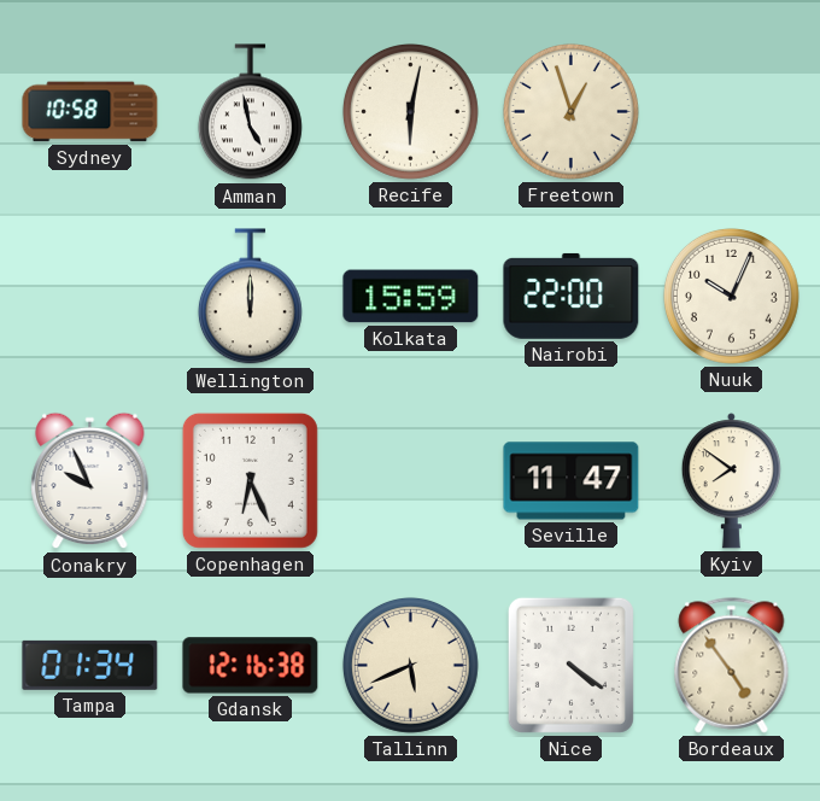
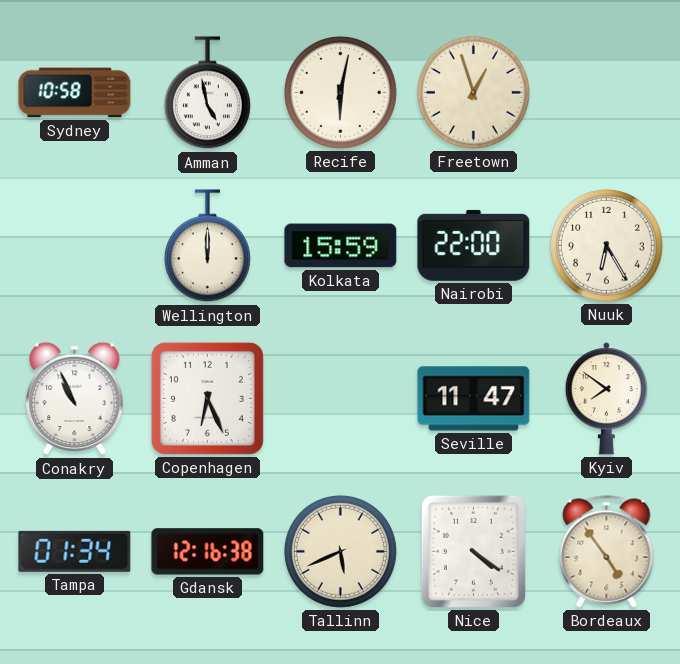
Nuuk: 10:04 -> 6:25
Conakry: 9:56 -> 10:56
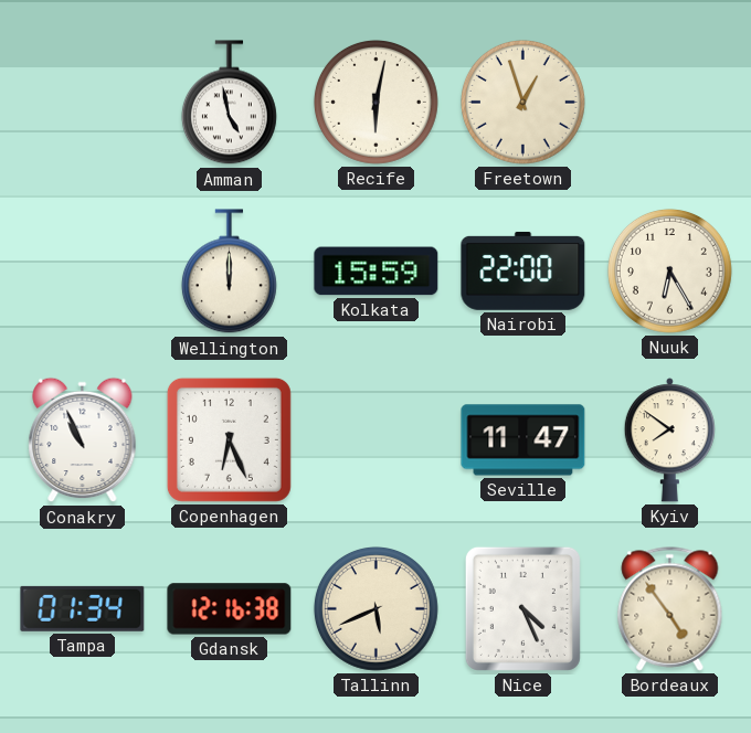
Sydney: 10:58 -> none
Nice: 4:21 -> 4:26
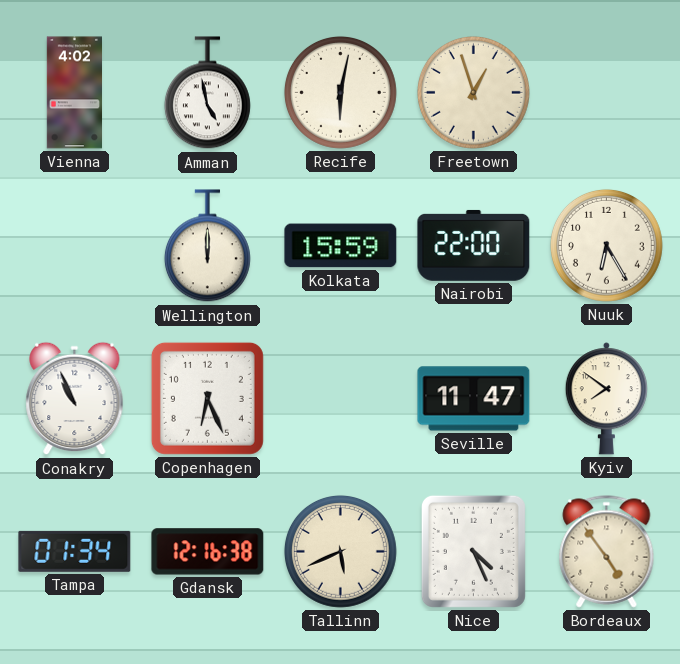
Vienna: none -> 4:02
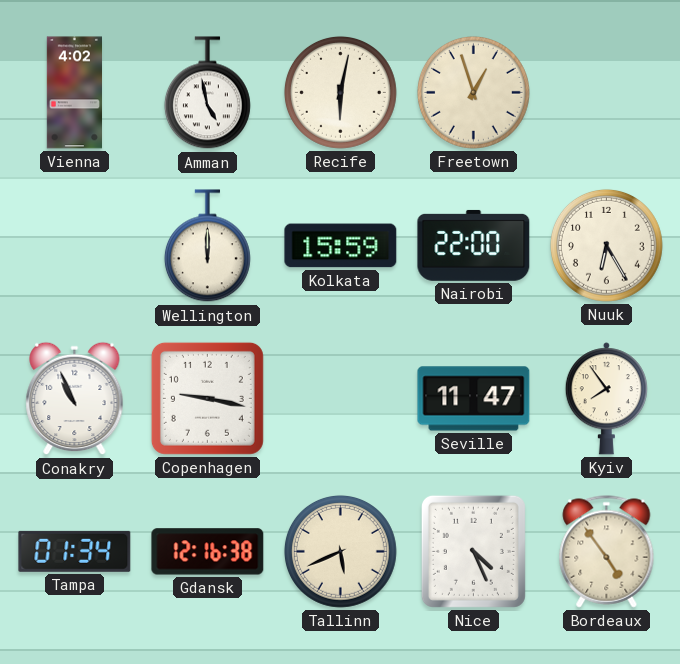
Copenhagen: 6:26 -> 9:17
Kyiv: 7:51 -> 7:54
